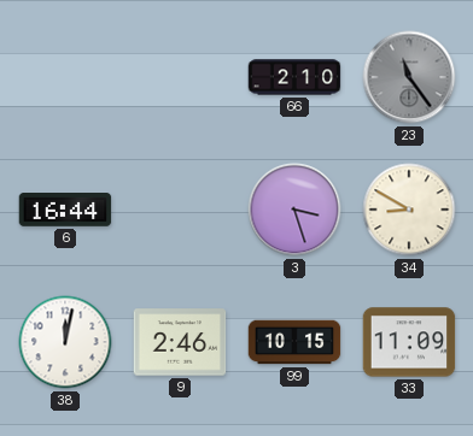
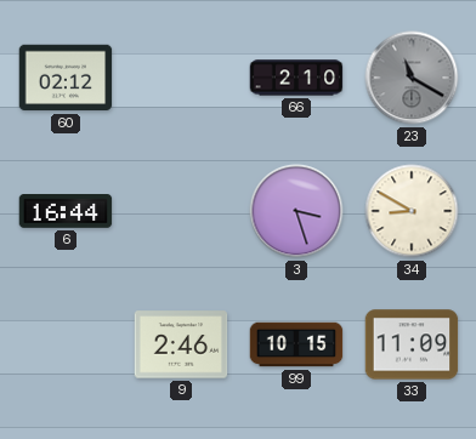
60: none -> 02:12
23: 11:24 -> 11:20
38: 12:02 -> none
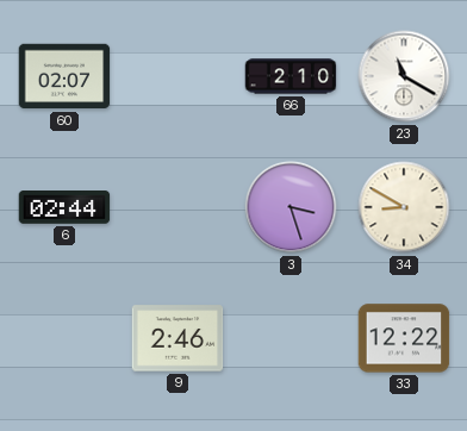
60: 02:12 -> 02:07
23 dial: grey -> white
6: 16:44 -> 02:44
99: 10:15 -> none
33: 11:09 -> 12:22
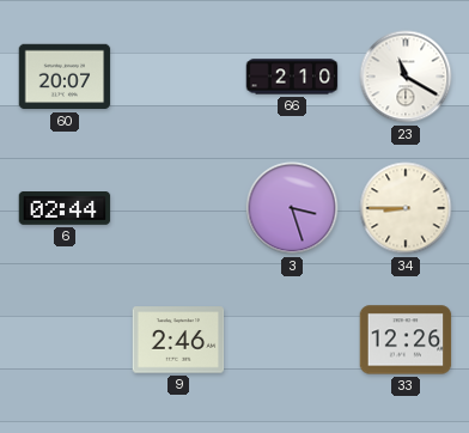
60: 02:07 -> 20:07
34: 8:50 -> 8:45
33: 12:22 -> 12:26
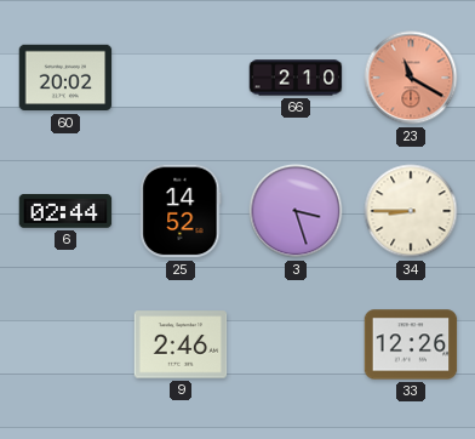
60: 20:07 -> 20:02
23 dial: white -> salmon
25: none -> 14:52
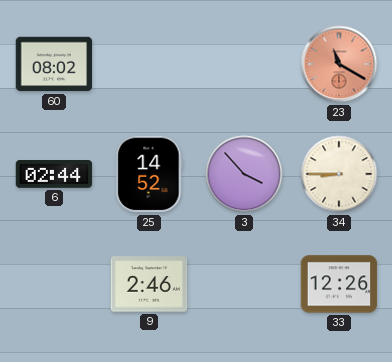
60: 20:02 -> 08:02
66: 2:10 -> none
3: 3:27 -> 3:53
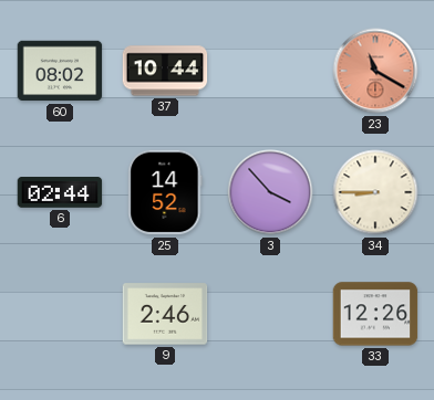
37: none -> 10:44
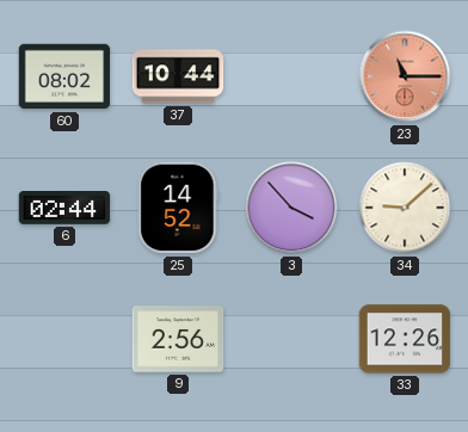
23: 11:20 -> 11:15
34: 8:45 -> 9:08
9: 2:46 -> 2:56
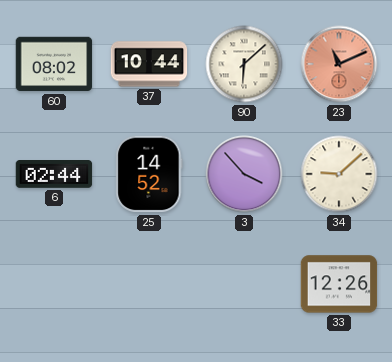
90: none -> 6:08
23: 11:15 -> 11:11
9: 2:56 -> none
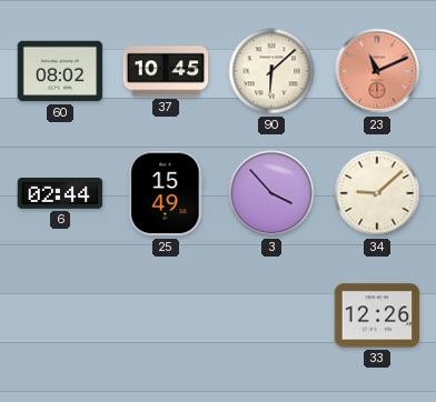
37: 10:44 -> 10:45
25: 14:52 -> 15:49
